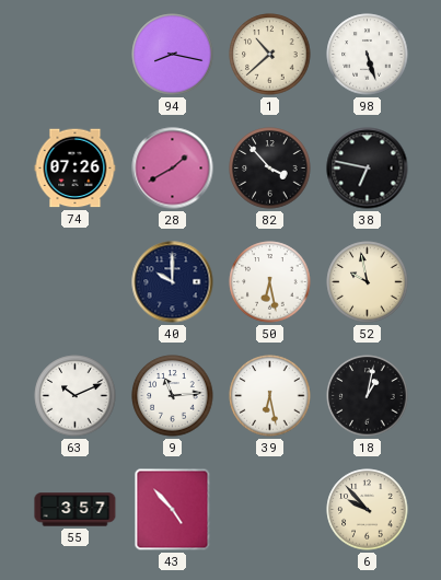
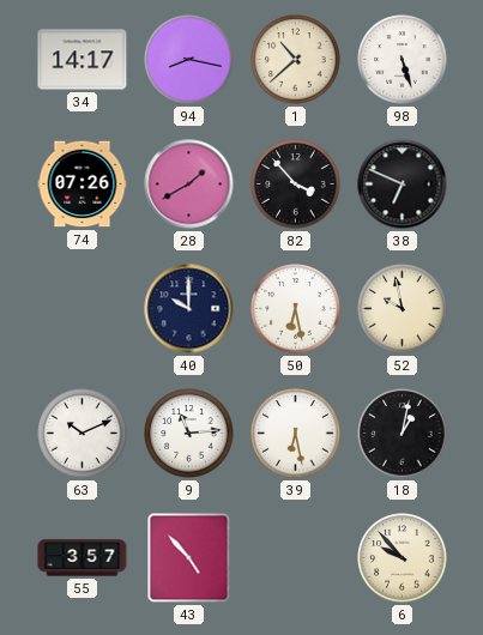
34: none -> 14:17
38: 6:47 -> 6:49
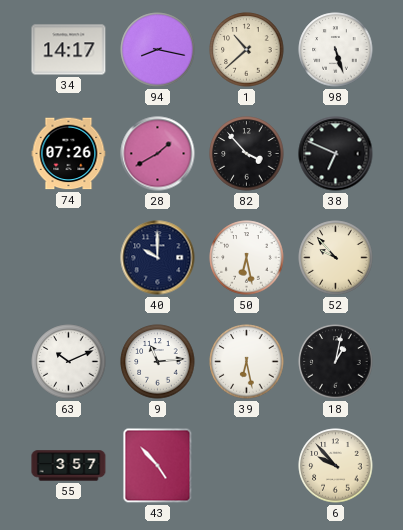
52: 9:58 -> 9:53
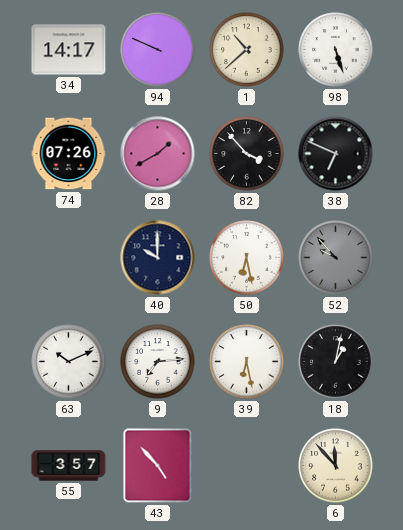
94: 8:17 -> 9:49
52 dial: cream -> grey
9: 11:14 -> 7:14
6: 9:53 -> 11:53
